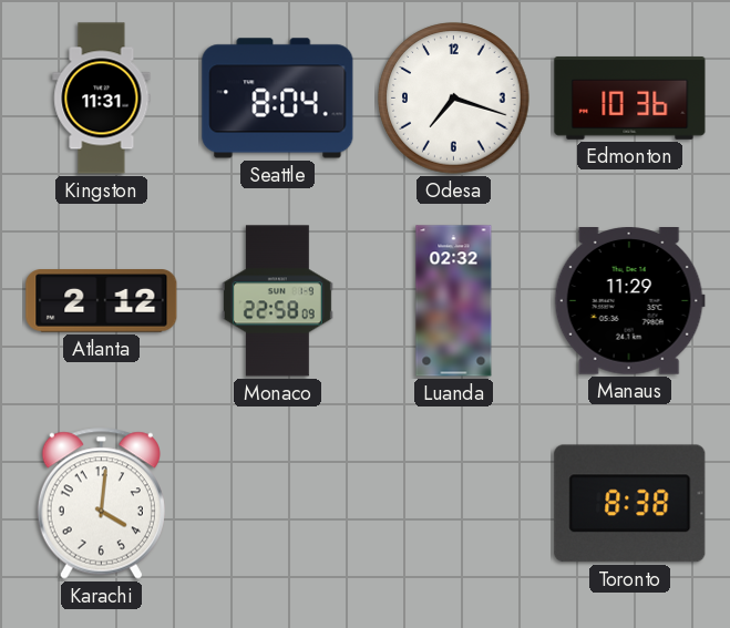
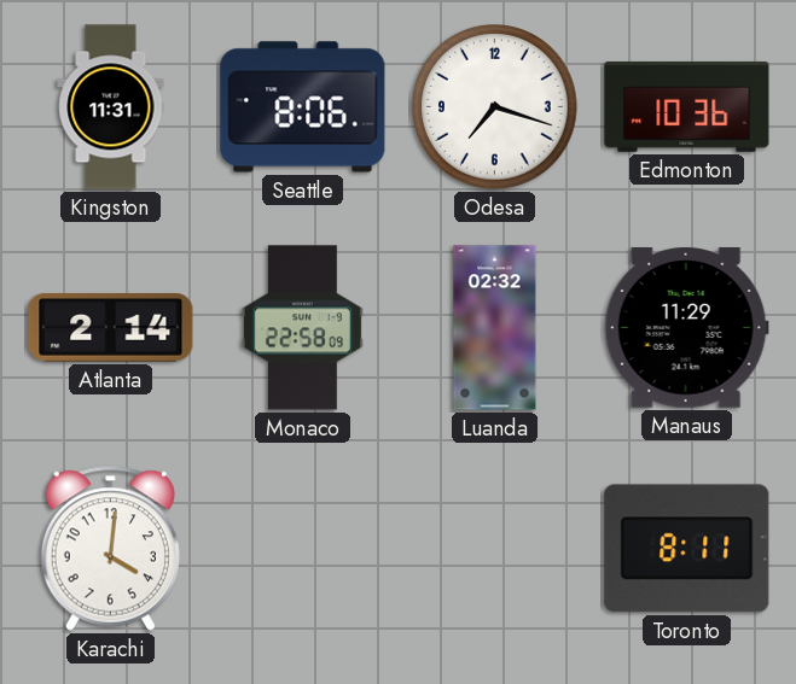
Seattle: 8:04 -> 8:06
Atlanta: 2:12 -> 2:14
Toronto: 8:38 -> 8:11
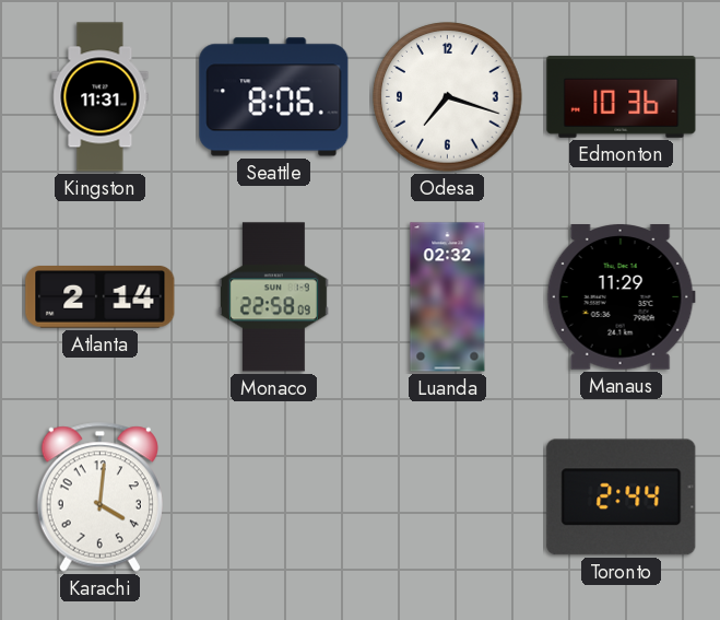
Toronto: 8:11 -> 2:44
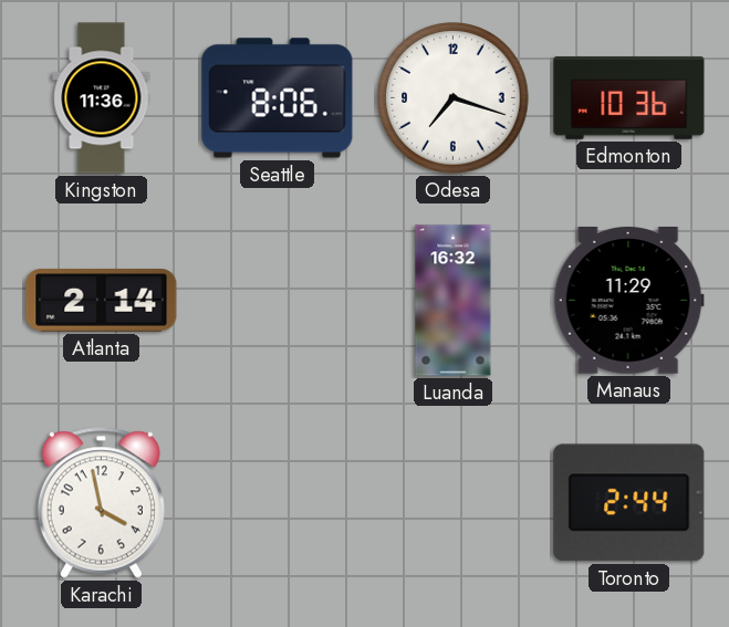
Kingston: 11:31 -> 11:36
Monaco: 22:58 -> none
Luanda: 02:32 -> 16:32
Karachi: 4:01 -> 3:58
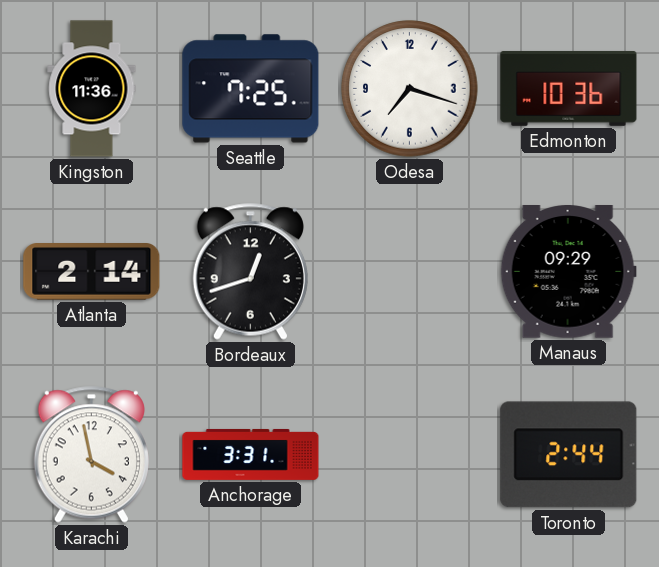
Seattle: 8:06 -> 7:25
Bordeaux: none -> 12:42
Luanda: 16:32 -> none
Manaus: 11:29 -> 09:29
Anchorage: none -> 3:31
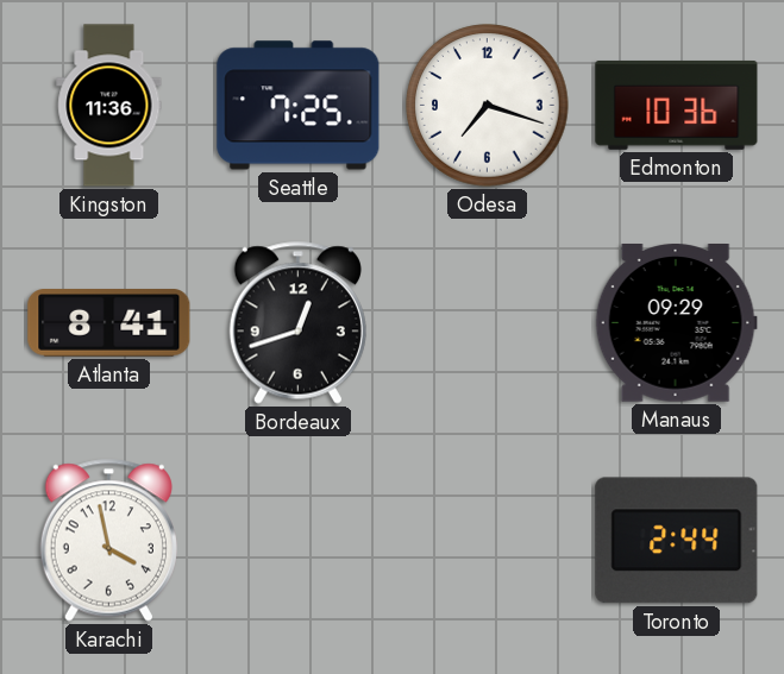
Atlanta: 2:14 -> 8:41
Anchorage: 3:31 -> none
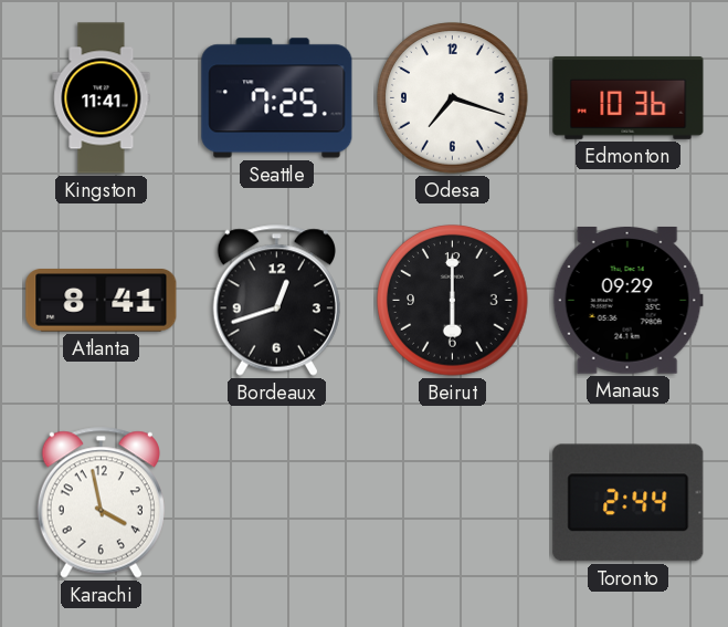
Kingston: 11:36 -> 11:41
Beirut: none -> 6:00
